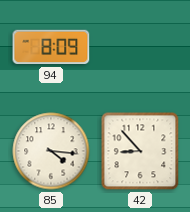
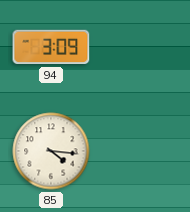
94: 8:09 -> 3:09
42: 8:53 -> none
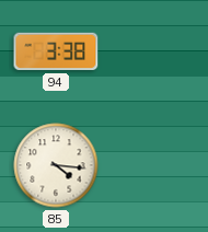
94: 3:09 -> 3:38
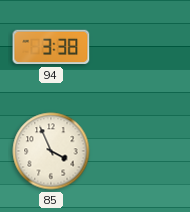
85: 4:16 -> 3:56
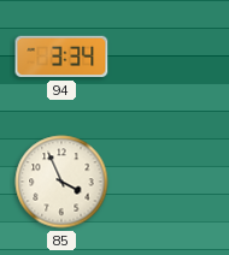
94: 3:38 -> 3:34
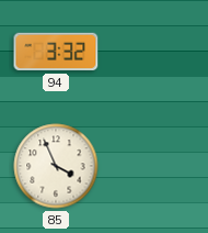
94: 3:34 -> 3:32
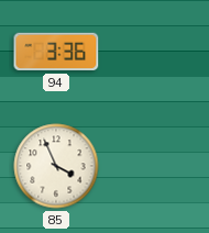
94: 3:32 -> 3:36
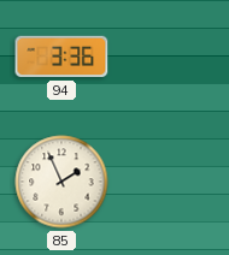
85: 3:56 -> 1:56
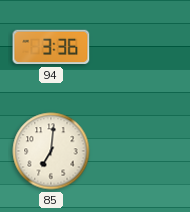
85: 1:56 -> 7:01
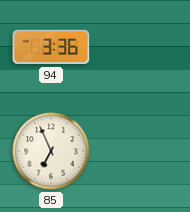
85: 7:01 -> 6:56
